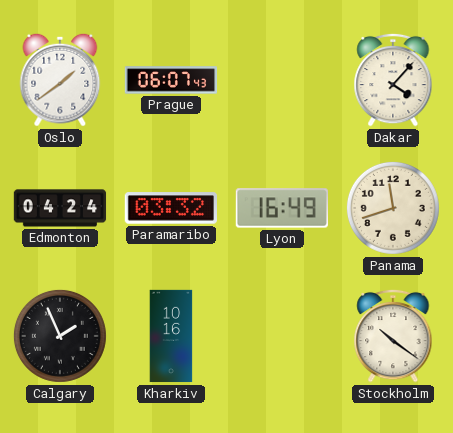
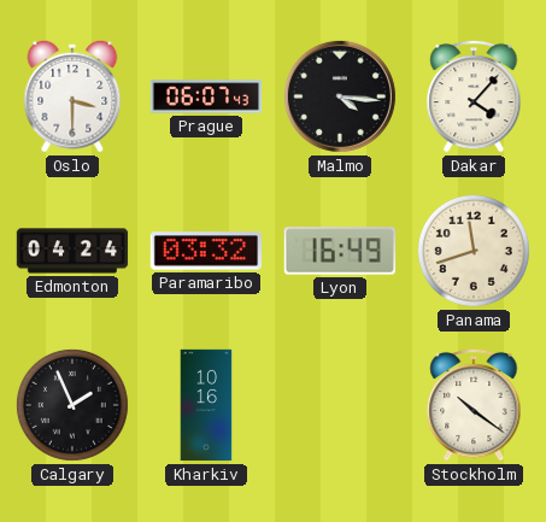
Oslo: 1:39 -> 3:30
Malmo: none -> 4:16
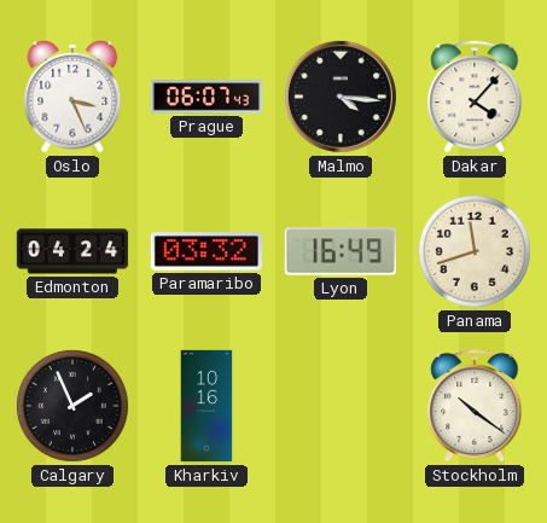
Oslo: 3:30 -> 3:26
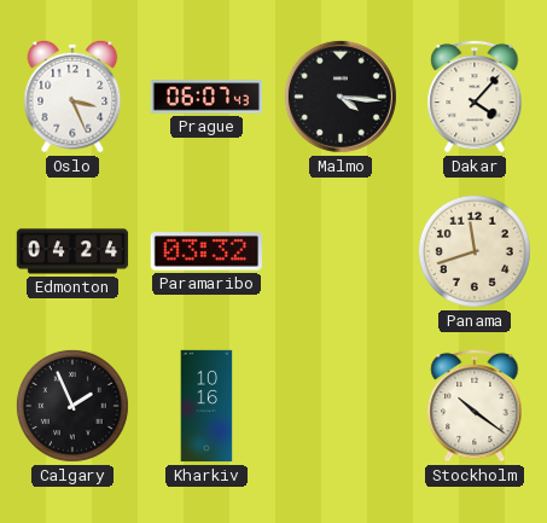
Lyon: 16:49 -> none
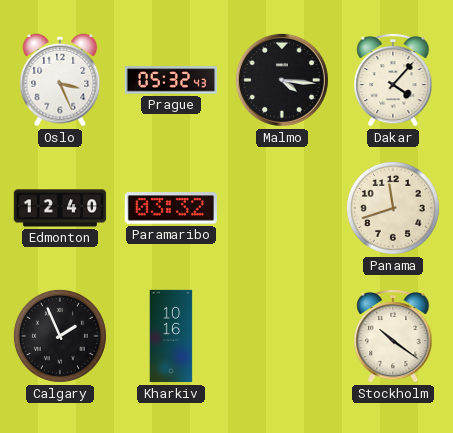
Prague: 06:07 -> 05:32
Edmonton: 04:24 -> 12:40
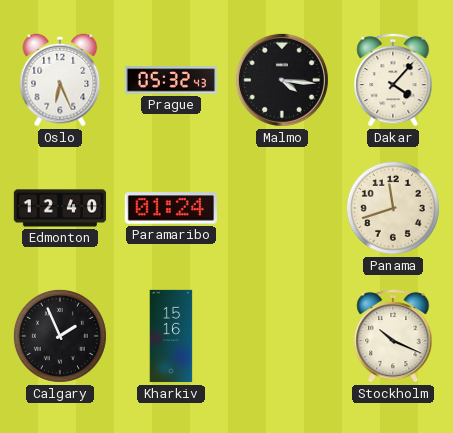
Oslo: 3:26 -> 6:26
Paramaribo: 03:32 -> 01:24
Kharkiv: 10:16 -> 15:16
Stockholm: 10:21 -> 10:19
